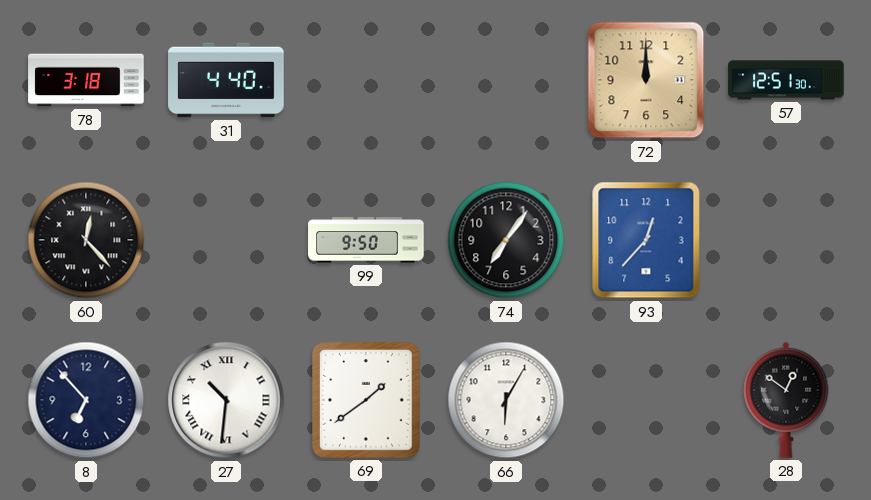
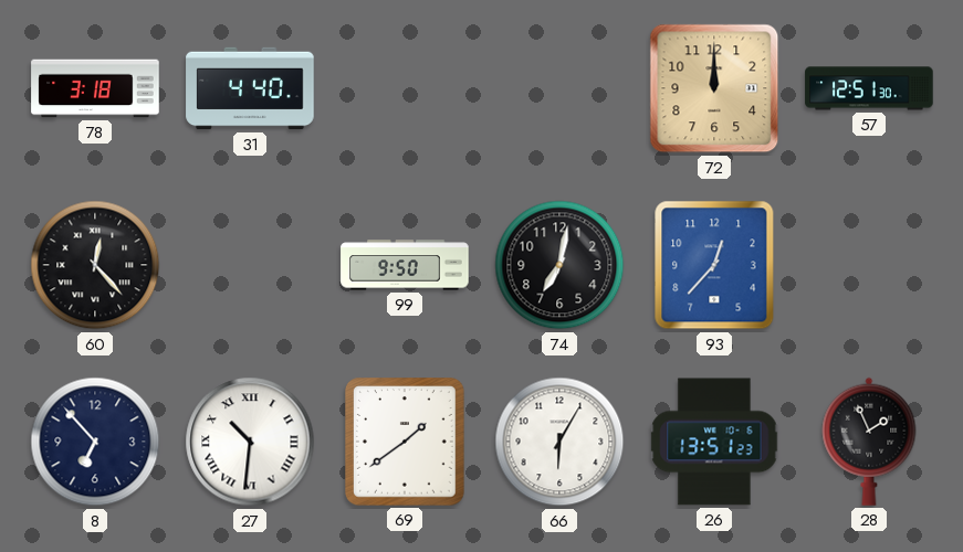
74: 7:06 -> 7:02
26: none -> 13:51
28: 12:51 -> 1:56
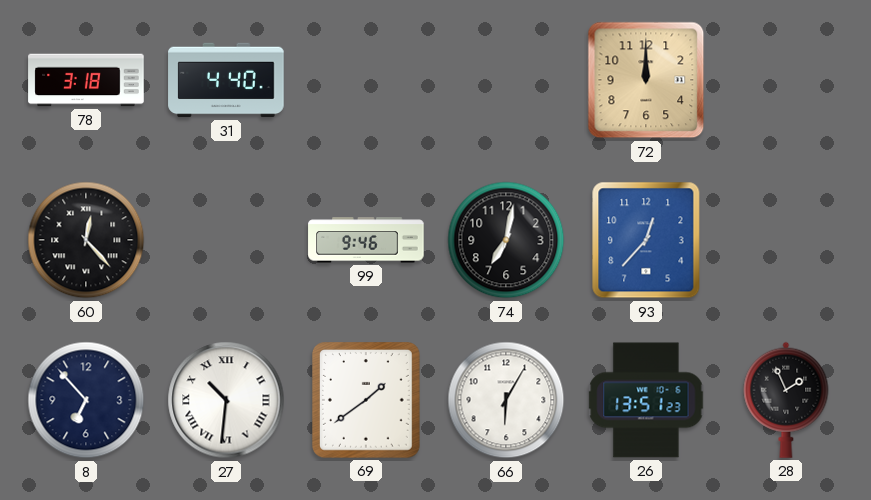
57: 12:51 -> none
99: 9:50 -> 9:46
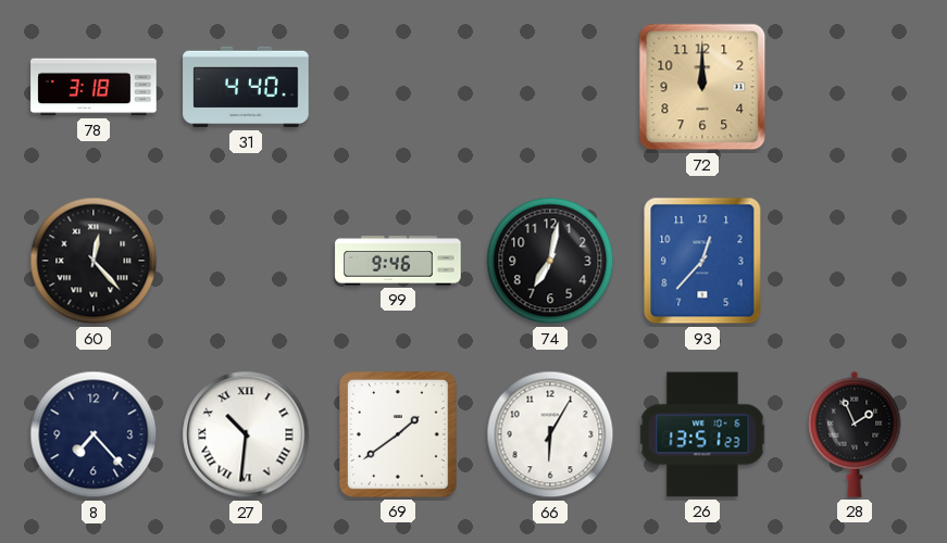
8: 6:53 -> 7:23
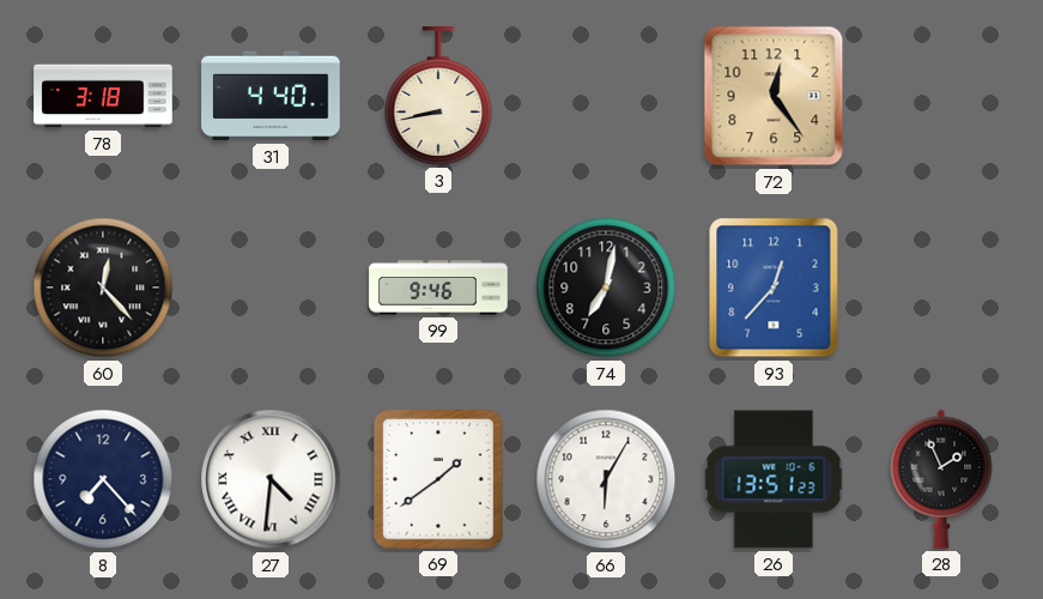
3: none -> 8:43
72: 12:00 -> 12:24
27: 10:31 -> 4:31
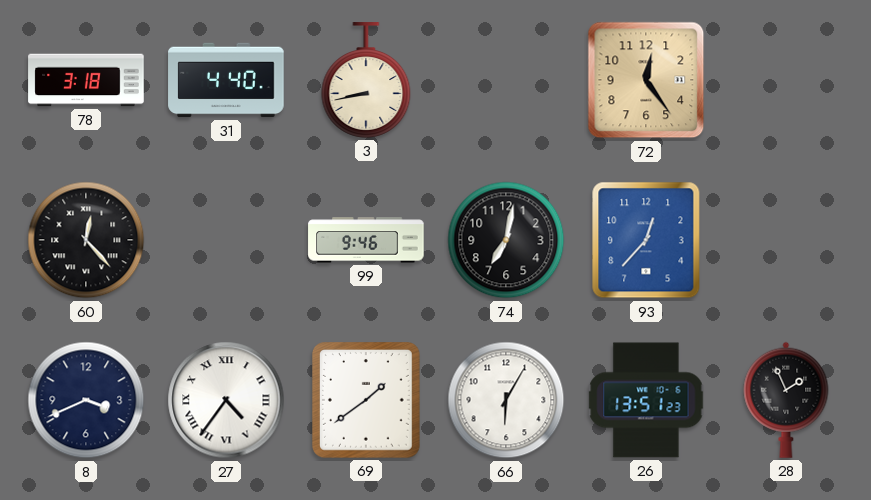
8: 7:23 -> 3:41
27: 4:31 -> 4:36
